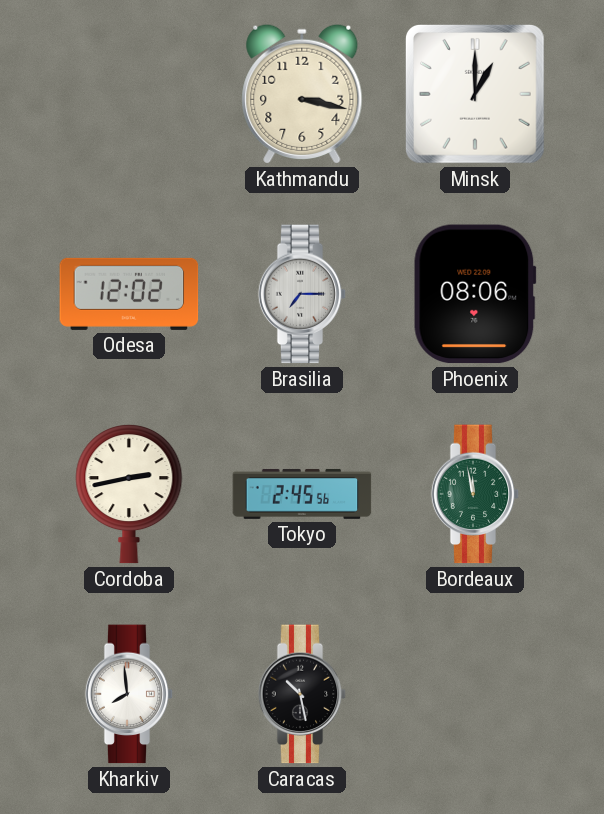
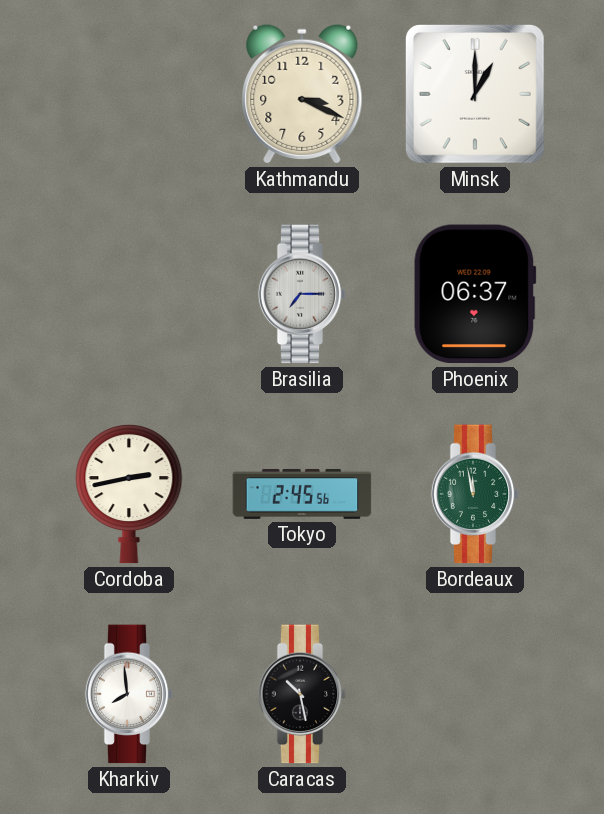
Kathmandu: 3:17 -> 3:19
Odesa: 12:02 -> none
Phoenix: 08:06 -> 06:37
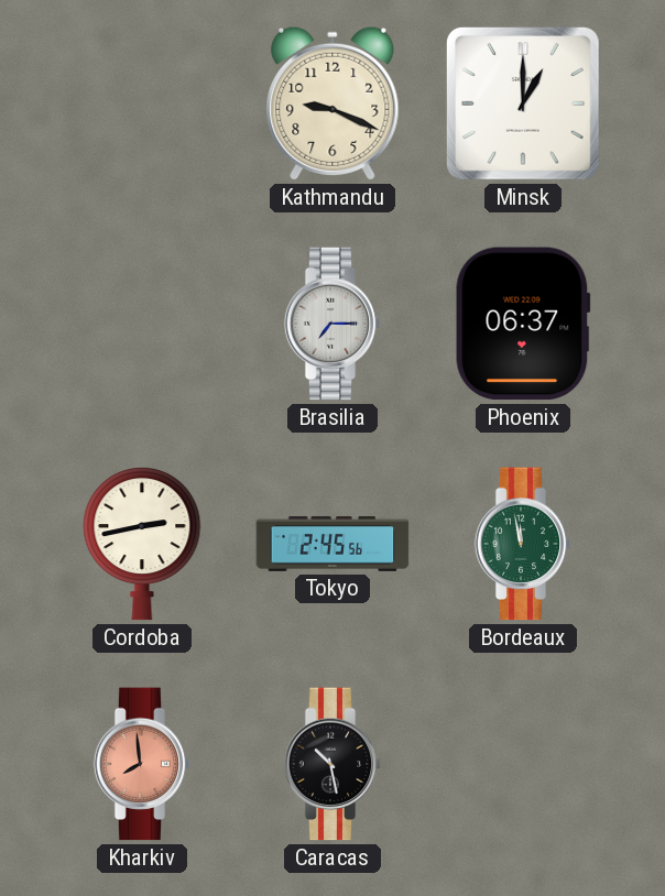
Kathmandu: 3:19 -> 9:19
Kharkiv dial: white -> salmon
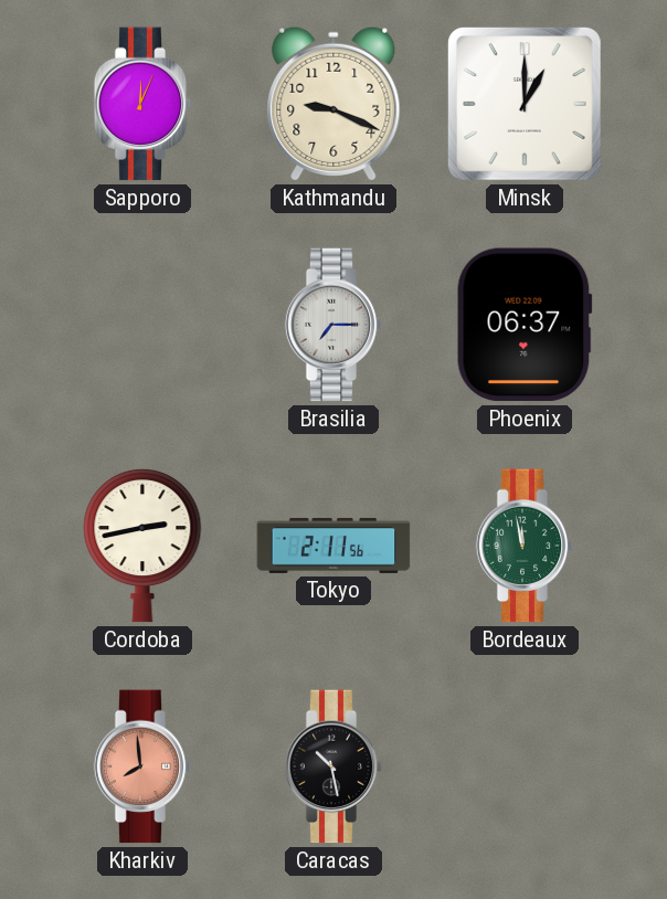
Sapporo: none -> 12:04
Tokyo: 2:45 -> 2:11
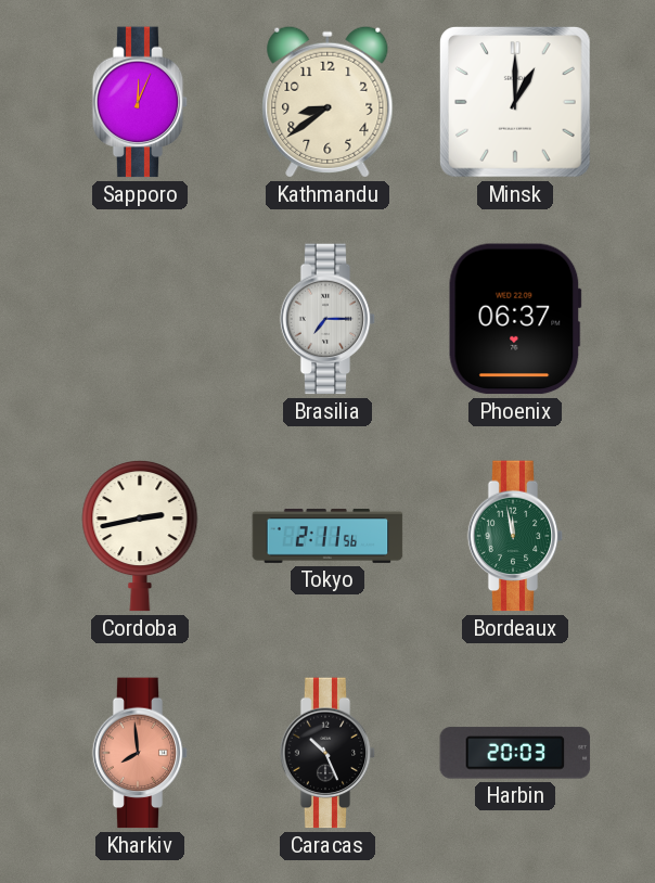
Kathmandu: 9:19 -> 8:39
Caracas: 10:28 -> 10:26
Harbin: none -> 20:03
